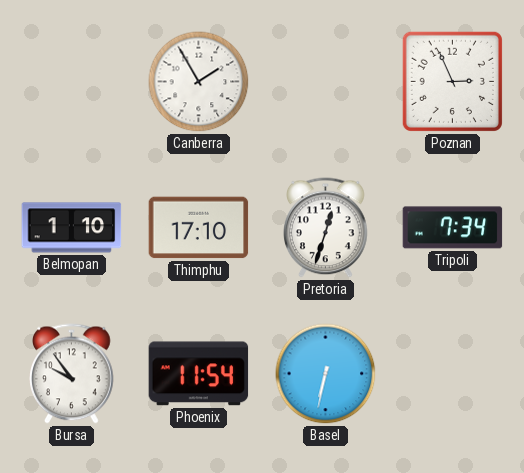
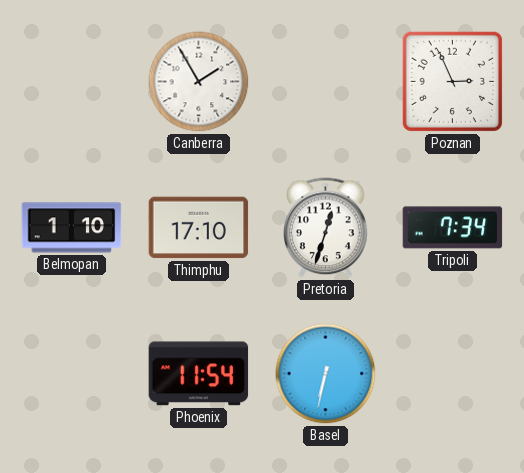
Bursa: 9:54 -> none
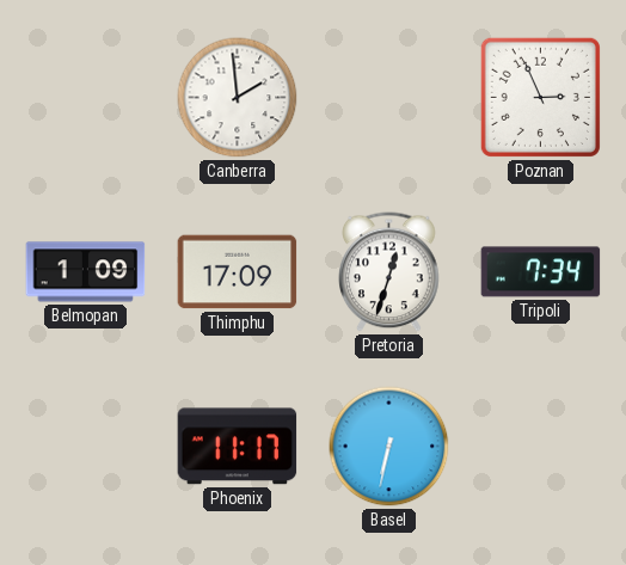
Canberra: 1:55 -> 1:59
Belmopan: 1:10 -> 1:09
Thimphu: 17:10 -> 17:09
Phoenix: 11:54 -> 11:17
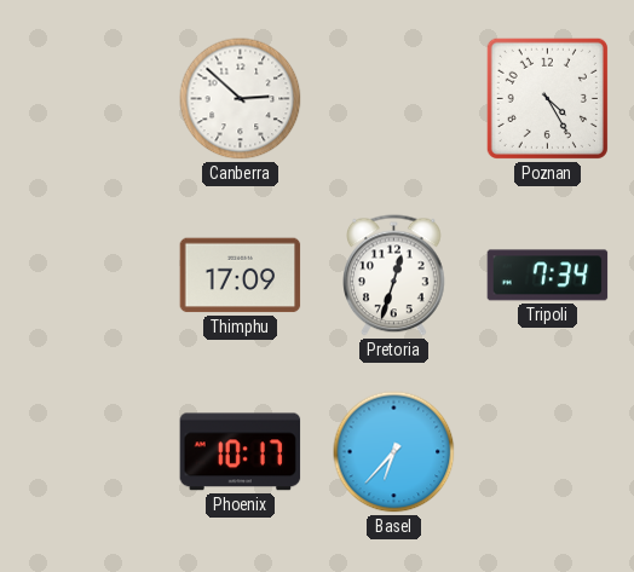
Canberra: 1:59 -> 2:52
Poznan: 2:56 -> 4:25
Belmopan: 1:09 -> none
Phoenix: 11:17 -> 10:17
Basel: 6:32 -> 6:37
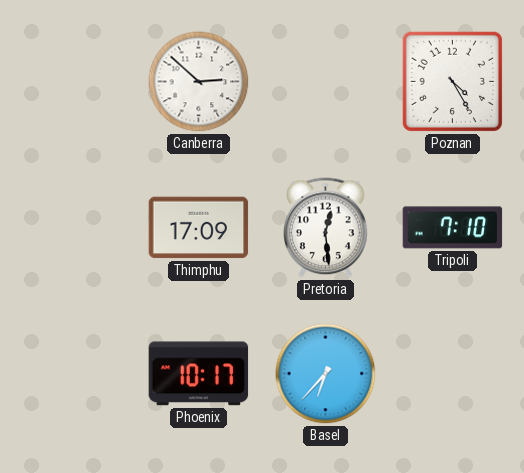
Pretoria: 12:33 -> 12:29
Tripoli: 7:34 -> 7:10
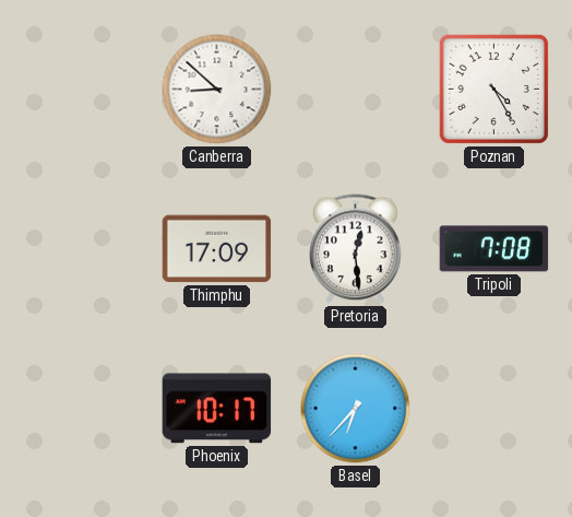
Canberra: 2:52 -> 8:52
Tripoli: 7:10 -> 7:08
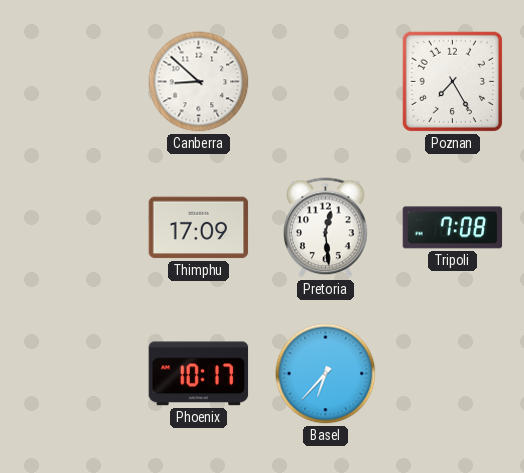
Poznan: 4:25 -> 7:25
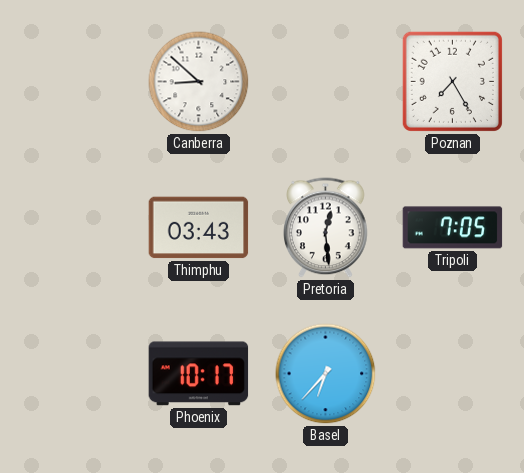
Thimphu: 17:09 -> 03:43
Tripoli: 7:08 -> 7:05
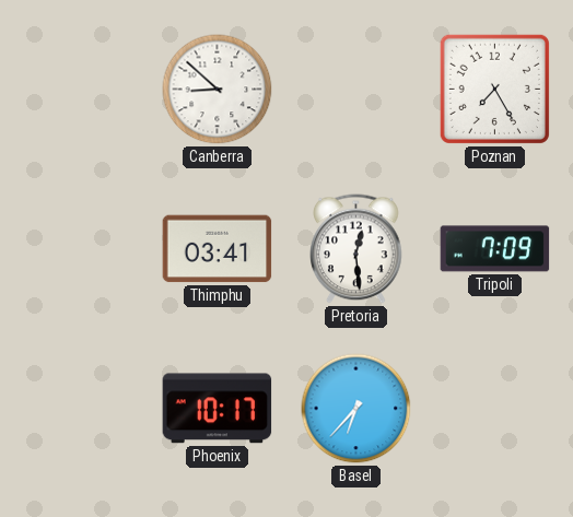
Thimphu: 03:43 -> 03:41
Tripoli: 7:05 -> 7:09
